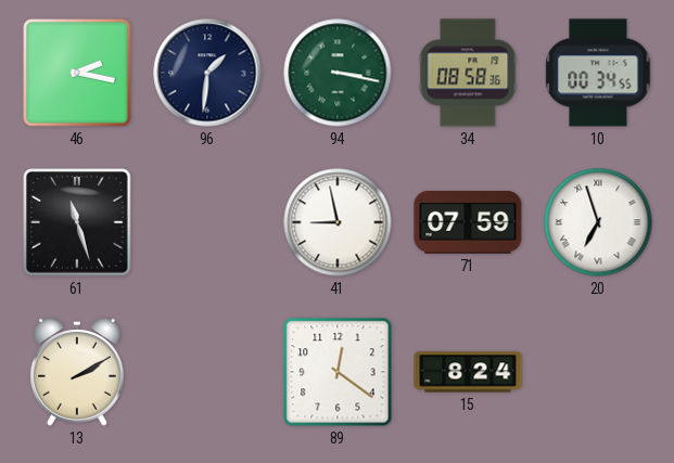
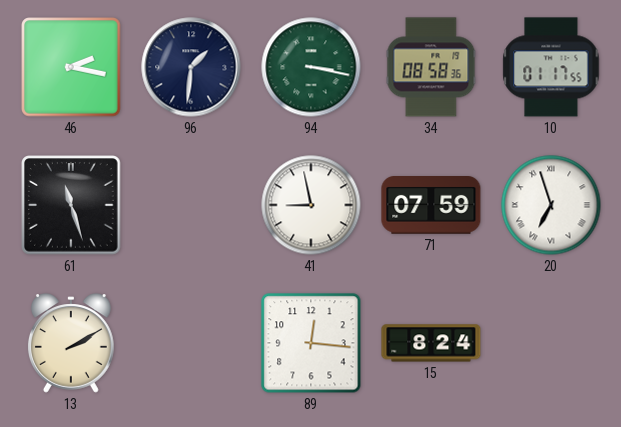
10: 00:34 -> 01:17
89: 12:21 -> 12:16
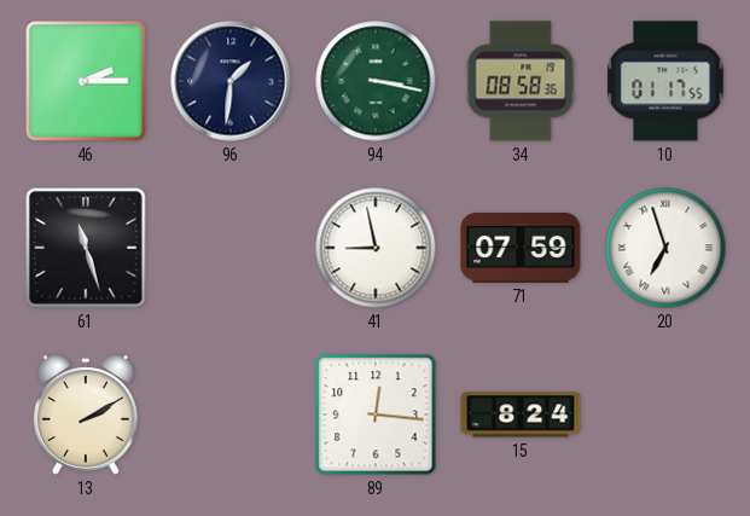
46: 2:17 -> 2:15
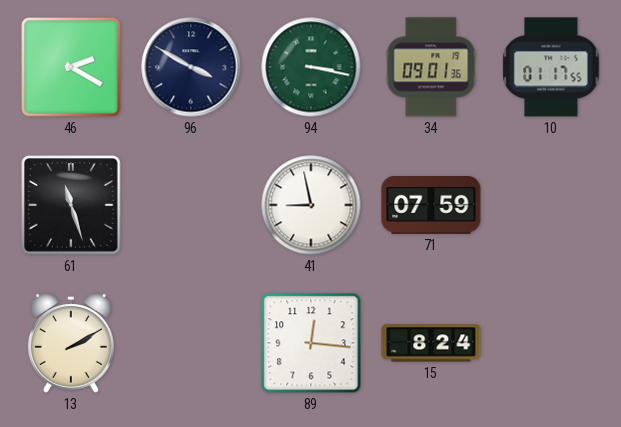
46: 2:15 -> 2:20
96: 1:31 -> 3:50
34: 08:58 -> 09:01
20: 6:57 -> none
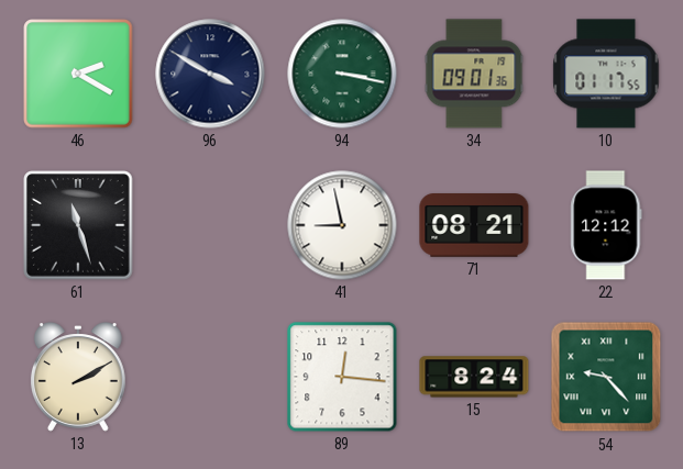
71: 07:59 -> 08:21
22: none -> 12:12
54: none -> 9:23
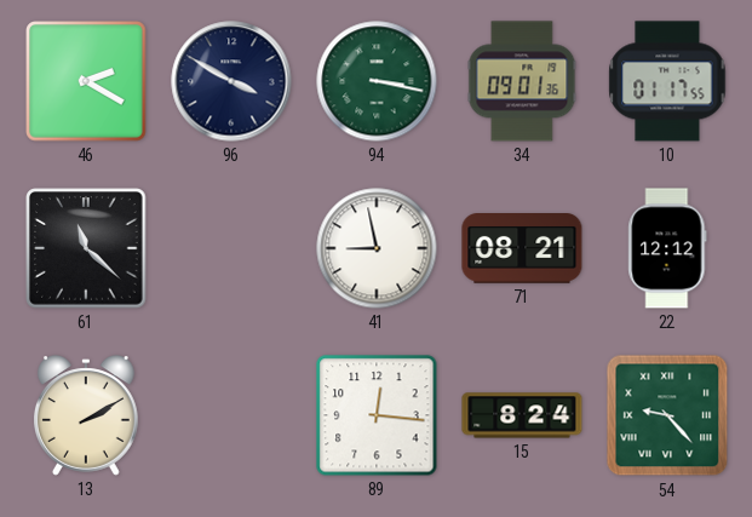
61: 11:27 -> 11:22
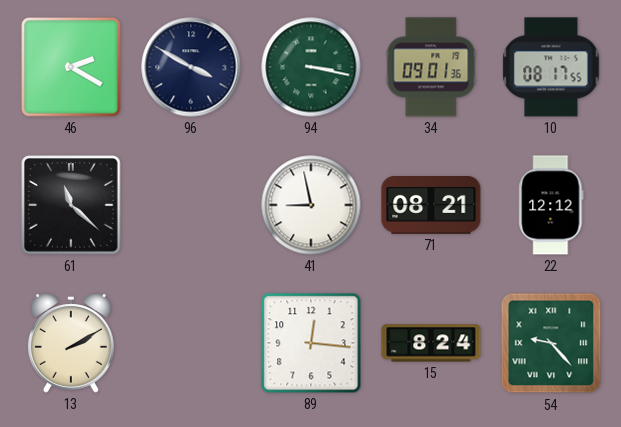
10: 01:17 -> 08:17
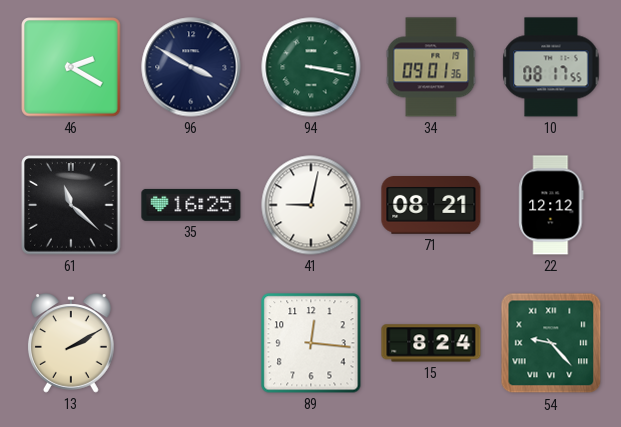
35: none -> 16:25
41: 8:58 -> 9:02
